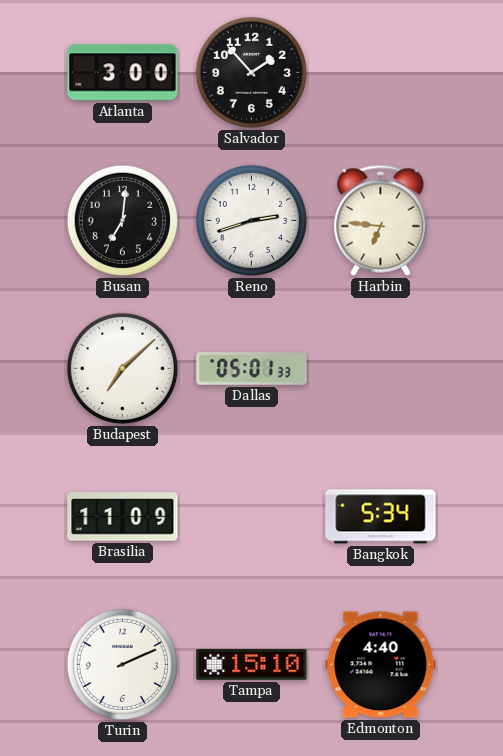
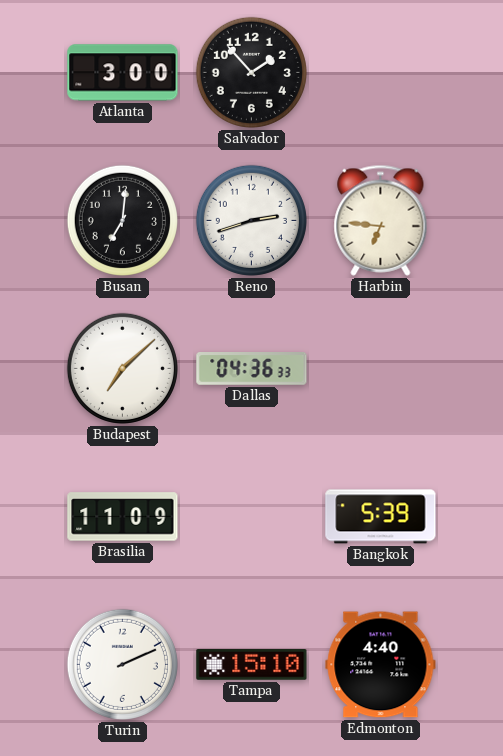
Dallas: 05:01 -> 04:36
Bangkok: 5:34 -> 5:39
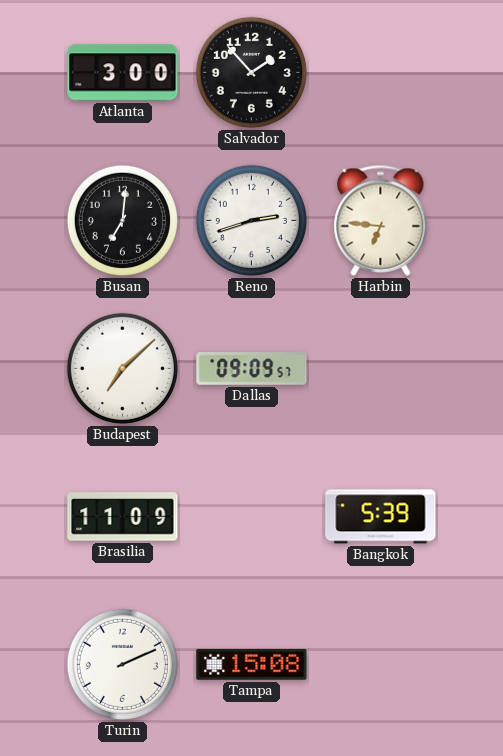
Dallas: 04:36 -> 09:09
Tampa: 15:10 -> 15:08
Edmonton: 4:40 -> none
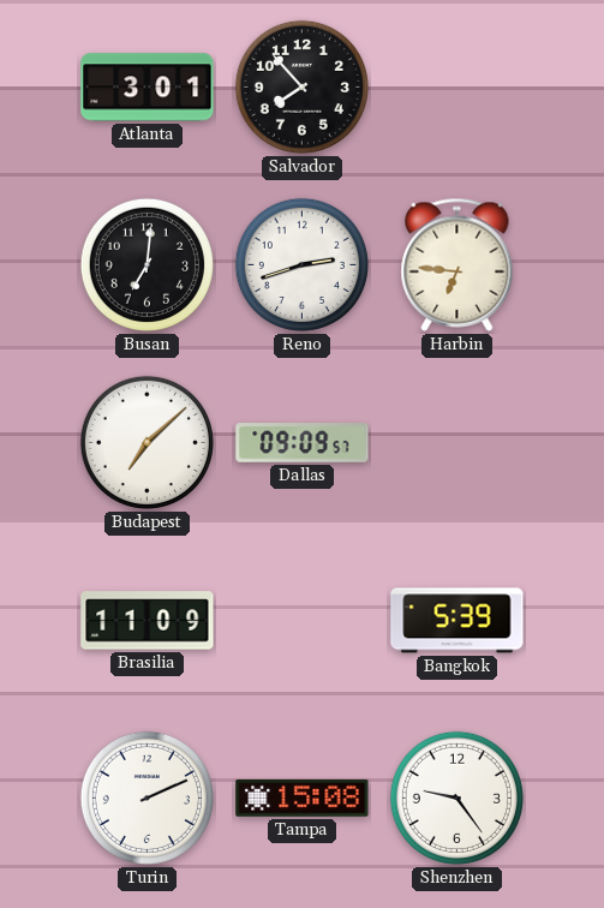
Atlanta: 3:00 -> 3:01
Salvador: 1:53 -> 7:53
Shenzhen: none -> 9:24
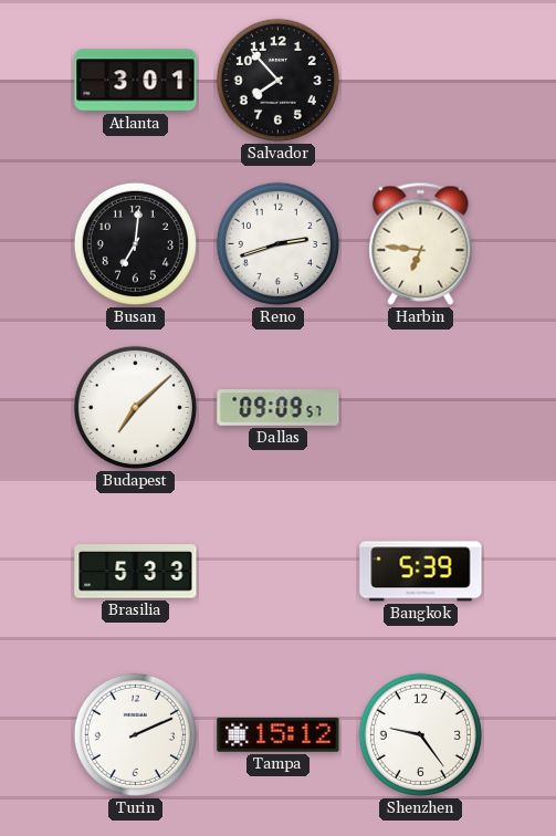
Brasilia: 11:09 -> 5:33
Tampa: 15:08 -> 15:12
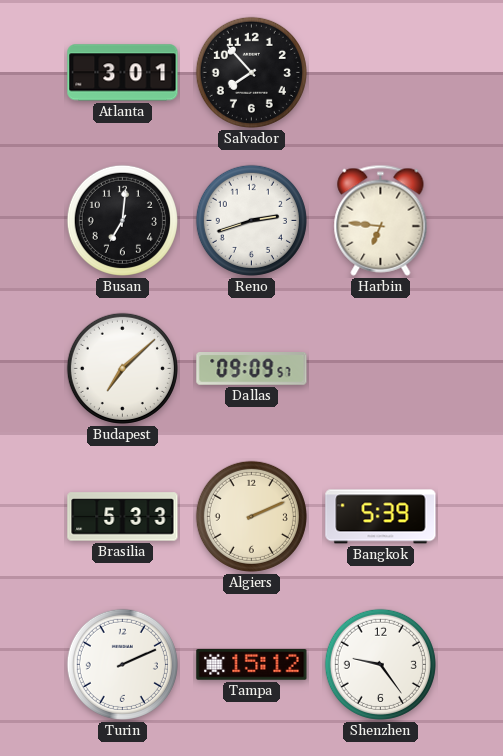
Algiers: none -> 2:11
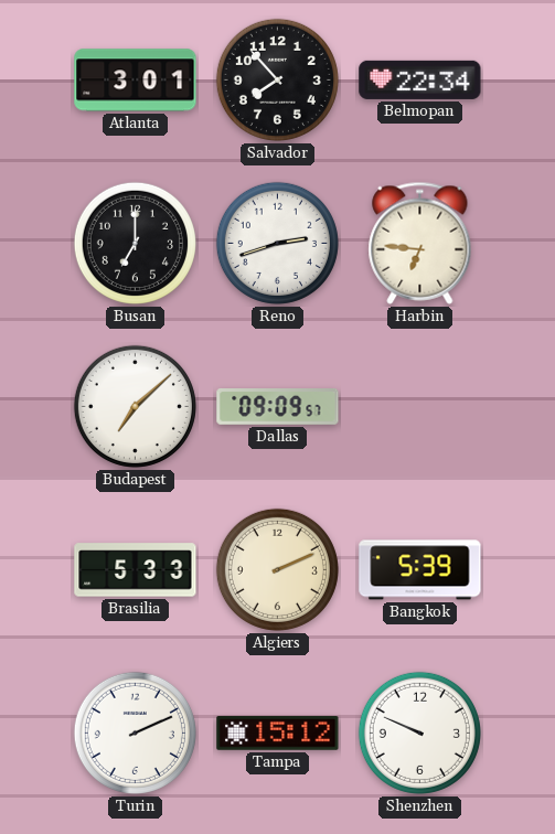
Belmopan: none -> 22:34
Busan: 7:01 -> 7:00
Shenzhen: 9:24 -> 9:49
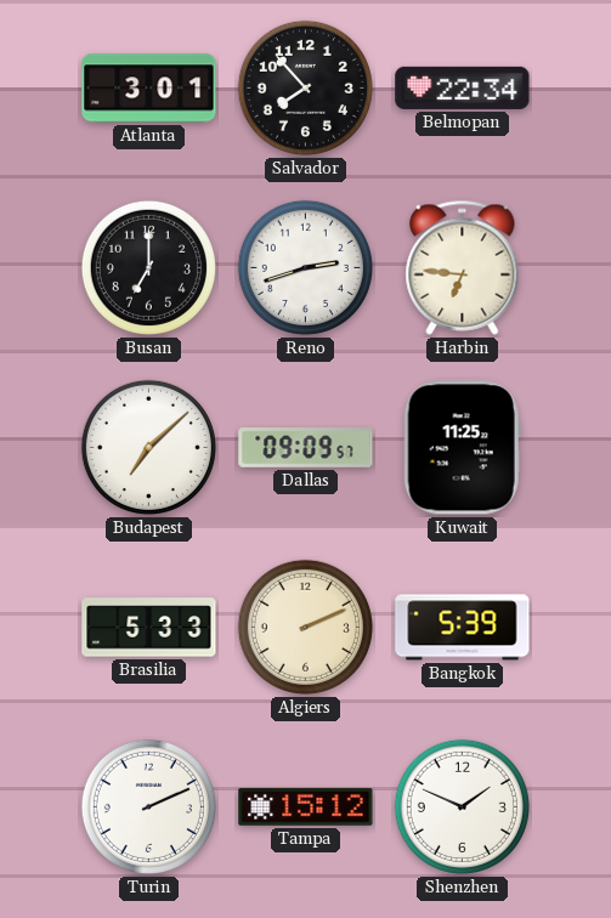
Kuwait: none -> 11:25
Shenzhen: 9:49 -> 1:49
